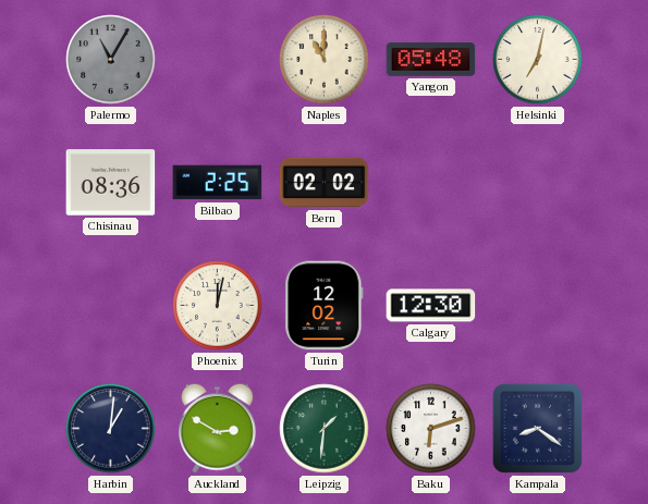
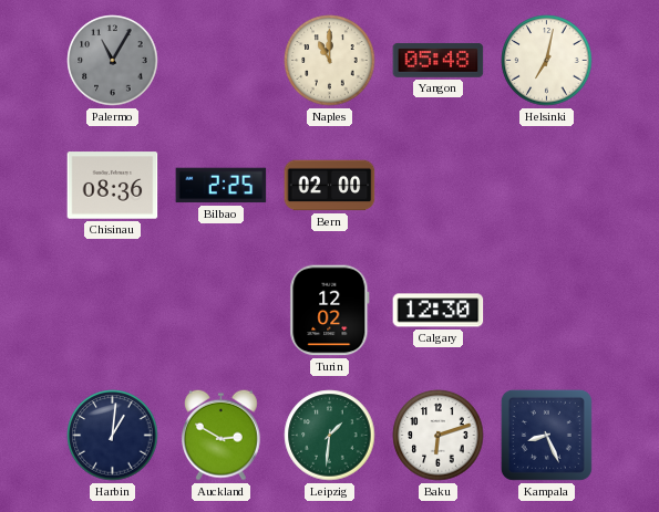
Bern: 02:02 -> 02:00
Phoenix: 12:02 -> none
Kampala: 8:21 -> 8:26
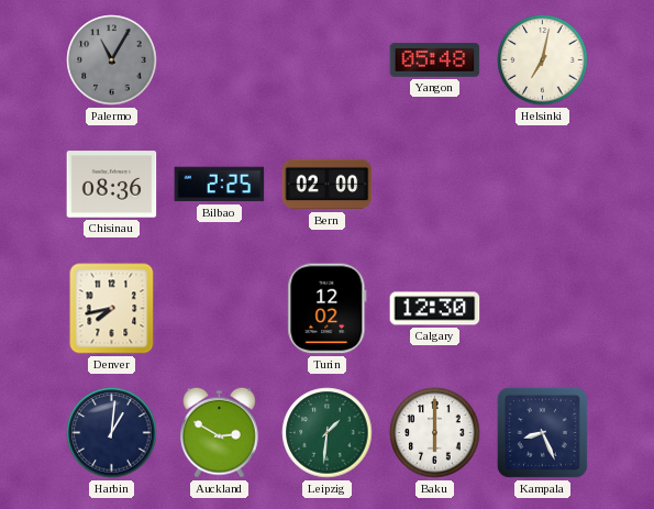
Naples: 11:00 -> none
Denver: none -> 7:43
Baku: 6:12 -> 6:00
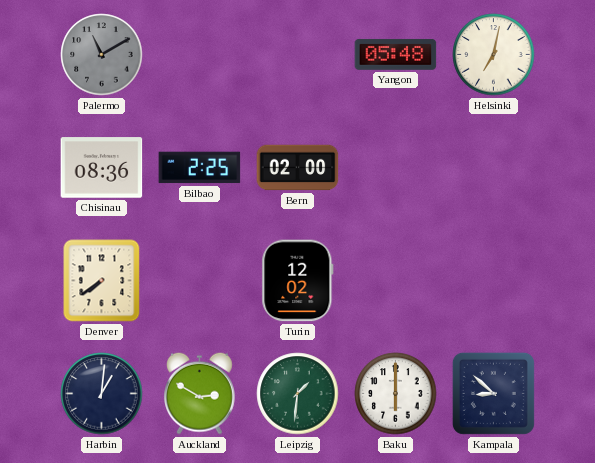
Palermo: 11:05 -> 11:10
Denver: 7:43 -> 7:39
Calgary: 12:30 -> none
Kampala: 8:26 -> 8:52
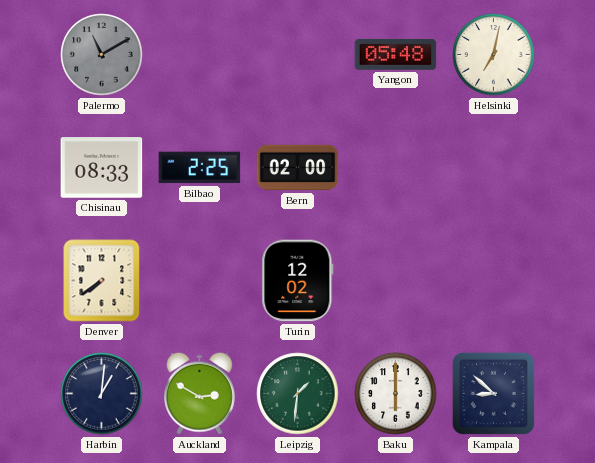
Chisinau: 08:36 -> 08:33
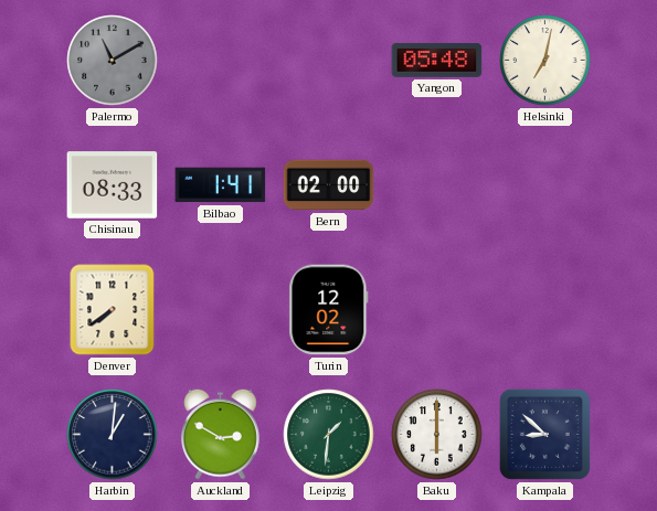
Bilbao: 2:25 -> 1:41
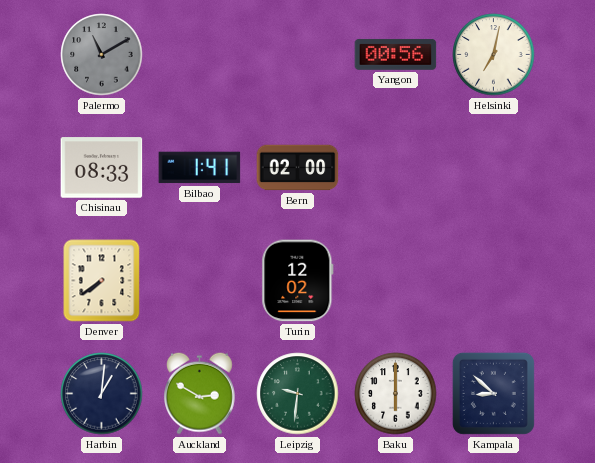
Yangon: 05:48 -> 00:56
Leipzig: 1:31 -> 9:31
